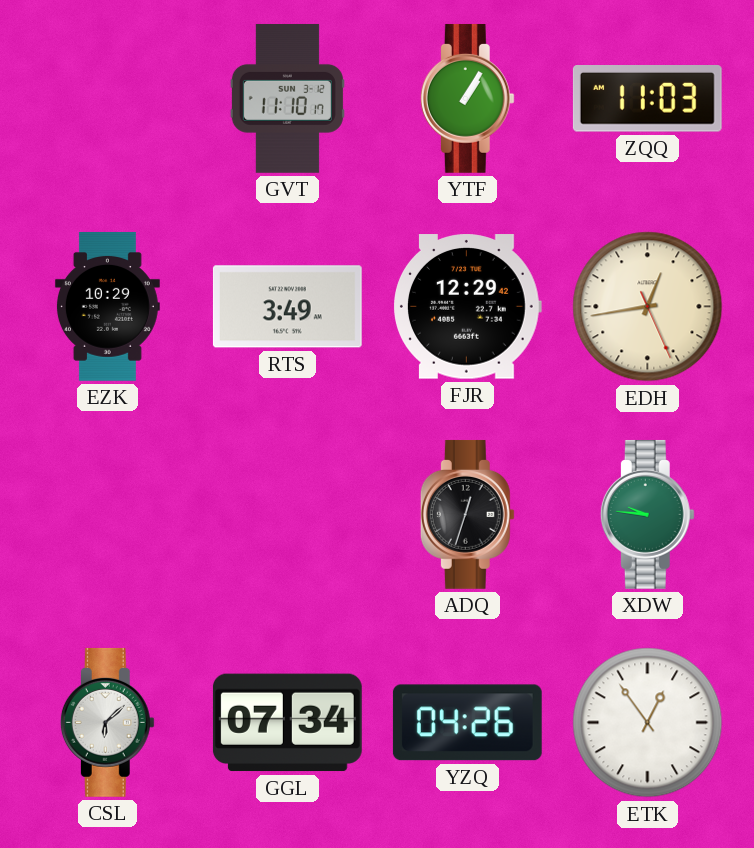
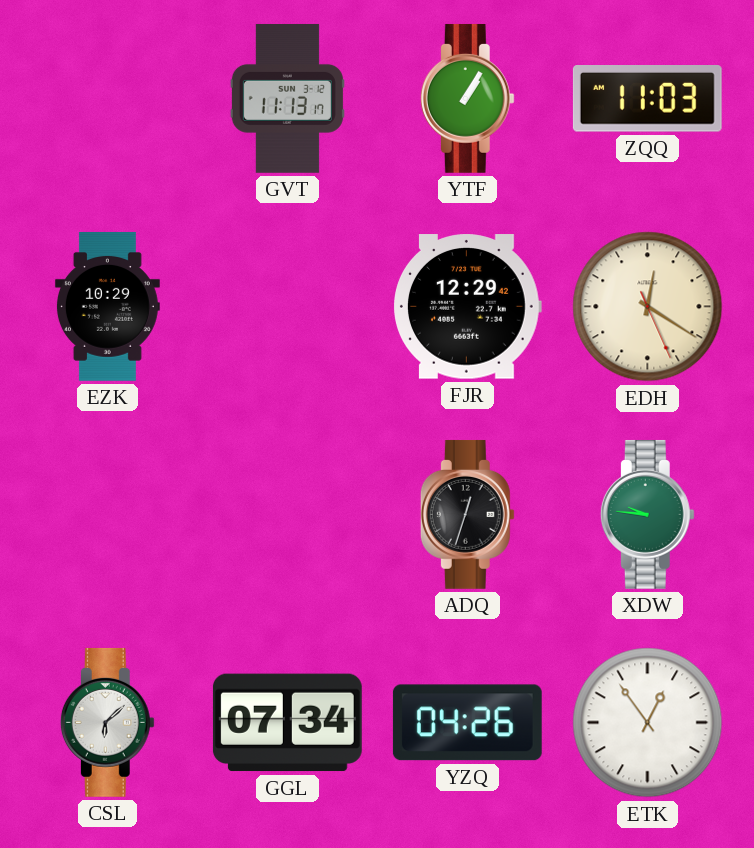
GVT: 11:10 -> 11:13
RTS: 3:49 -> none
EDH: 12:43 -> 12:20
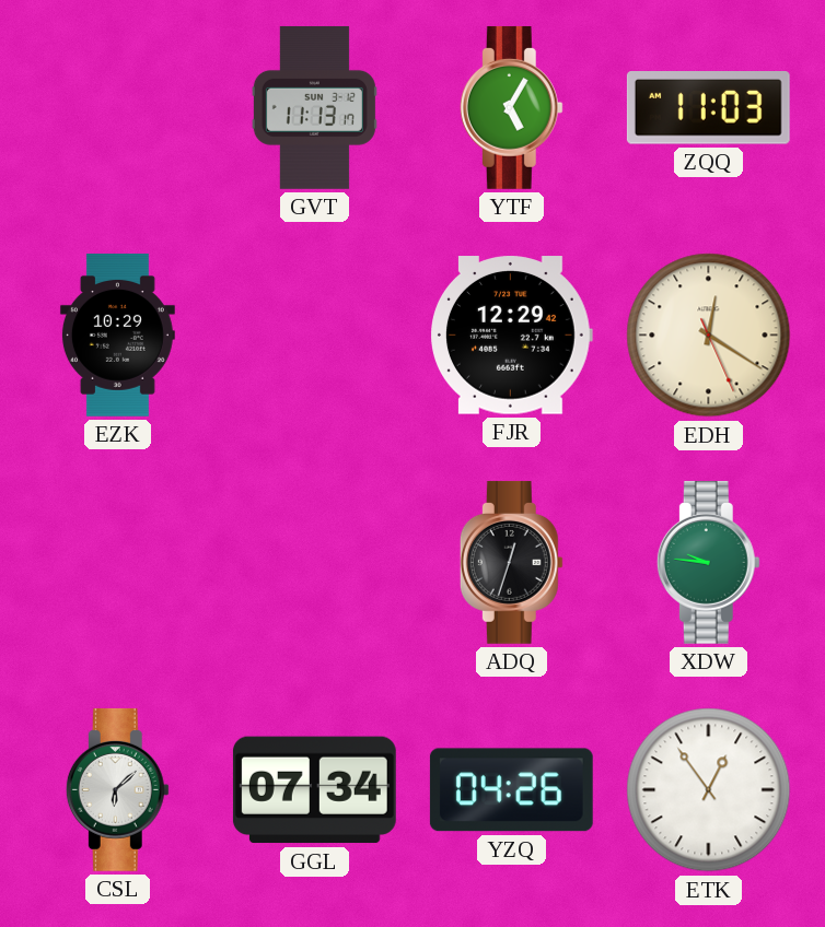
YTF: 1:05 -> 5:05
